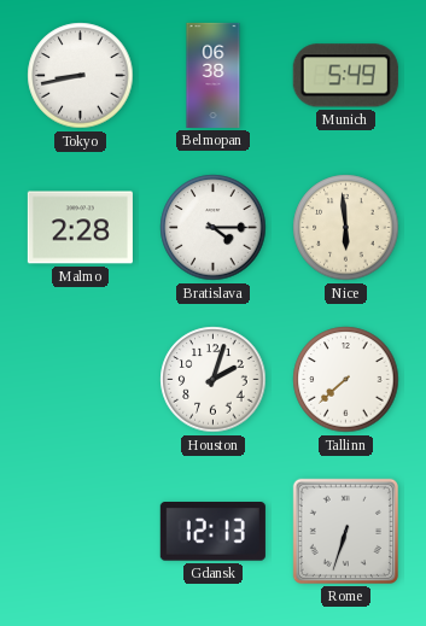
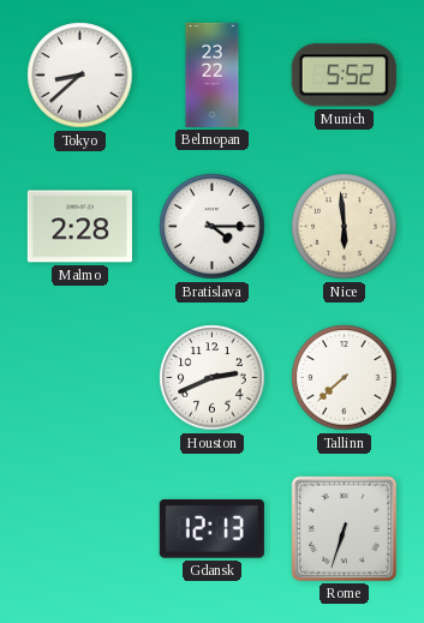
Tokyo: 8:43 -> 8:38
Belmopan: 06:38 -> 23:22
Munich: 5:49 -> 5:52
Houston: 2:03 -> 2:41
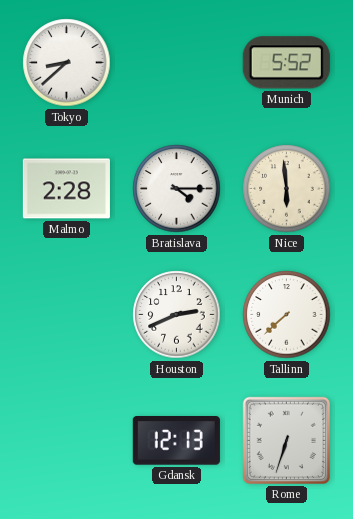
Belmopan: 23:22 -> none
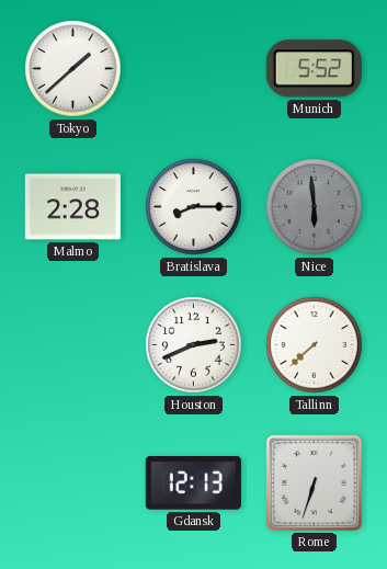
Tokyo: 8:38 -> 1:38
Bratislava: 4:15 -> 8:15
Nice dial: cream -> grey
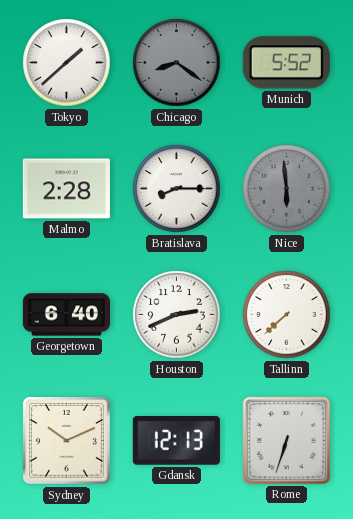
Chicago: none -> 8:21
Georgetown: none -> 6:40
Sydney: none -> 10:11
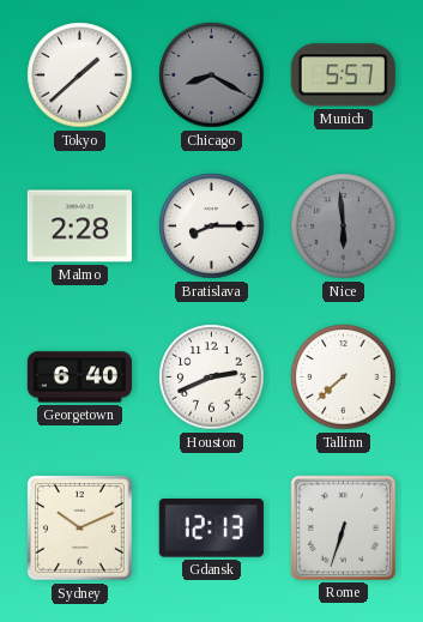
Chicago: 8:21 -> 8:20
Munich: 5:52 -> 5:57
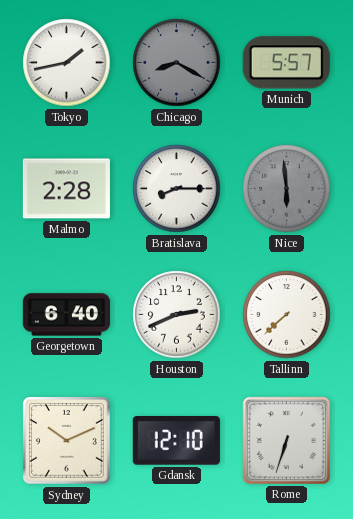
Tokyo: 1:38 -> 1:43
Gdansk: 12:13 -> 12:10
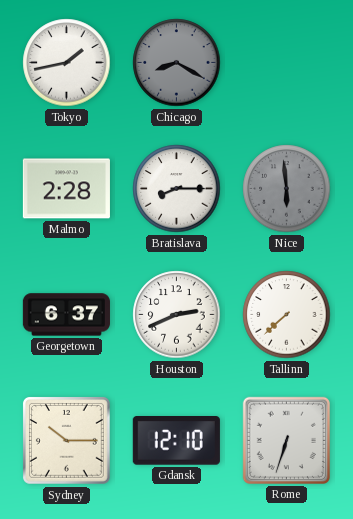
Munich: 5:57 -> none
Georgetown: 6:40 -> 6:37
Sydney: 10:11 -> 10:15
